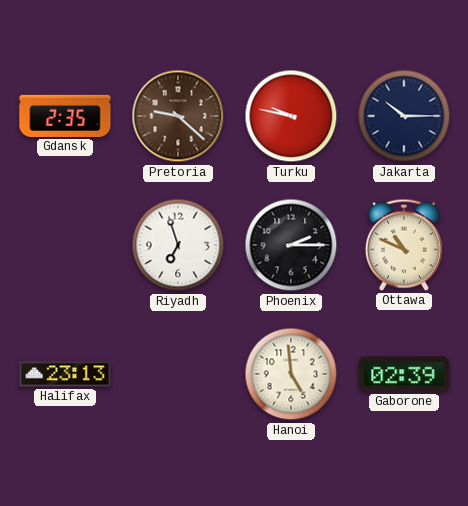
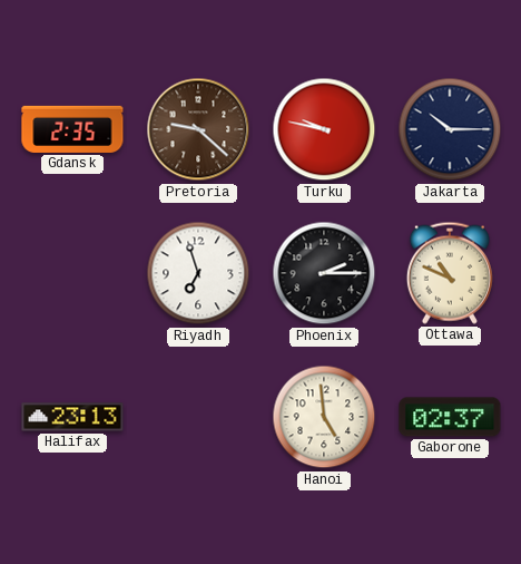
Gaborone: 02:39 -> 02:37
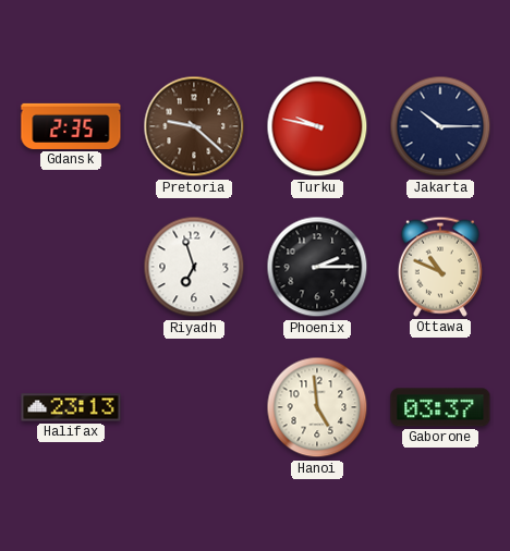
Gaborone: 02:37 -> 03:37
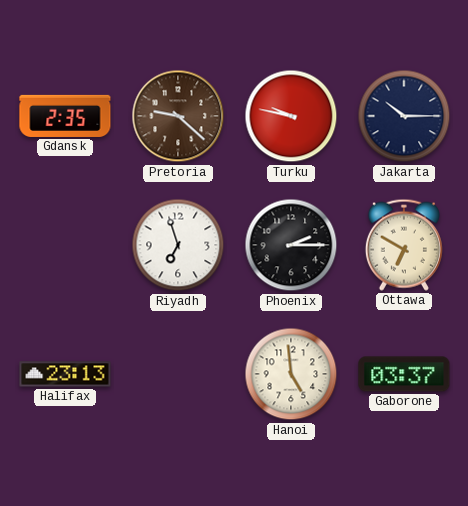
Ottawa: 10:49 -> 6:50
